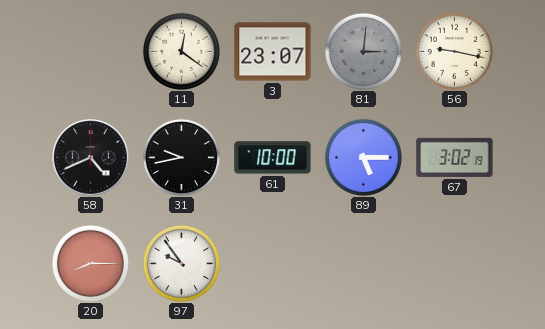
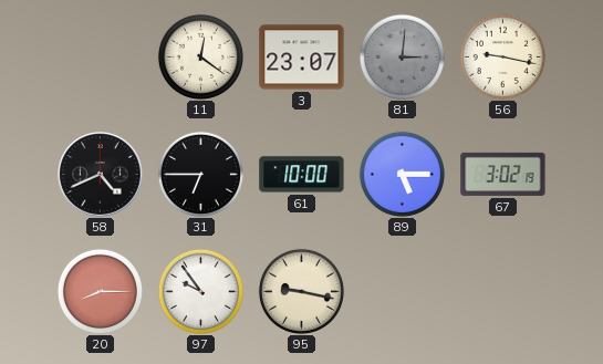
31: 9:43 -> 6:45
95: none -> 9:17
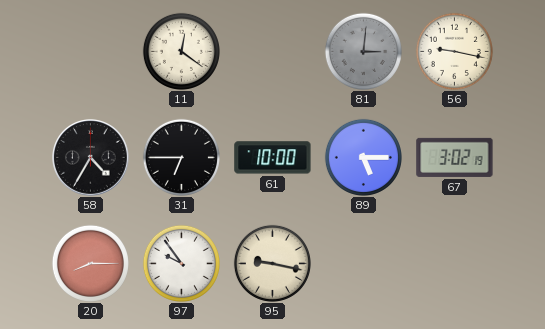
3: 23:07 -> none
58: 4:41 -> 4:35
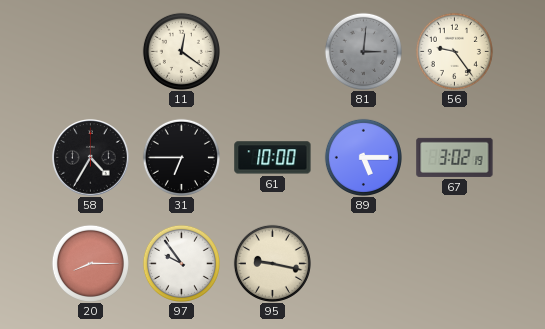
56: 9:17 -> 9:24
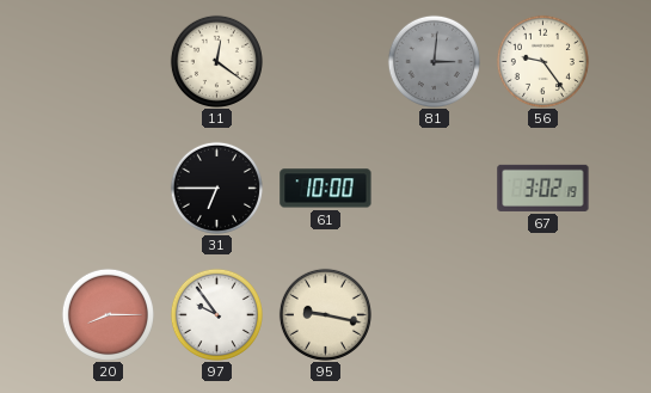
58: 4:35 -> none
89: 5:15 -> none
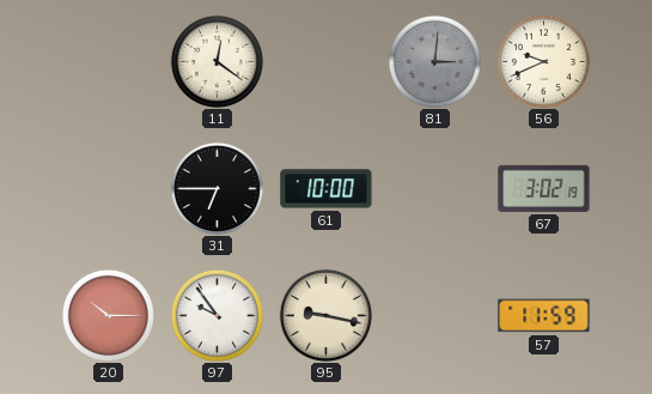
56: 9:24 -> 9:41
20: 8:15 -> 10:15
57: none -> 11:59
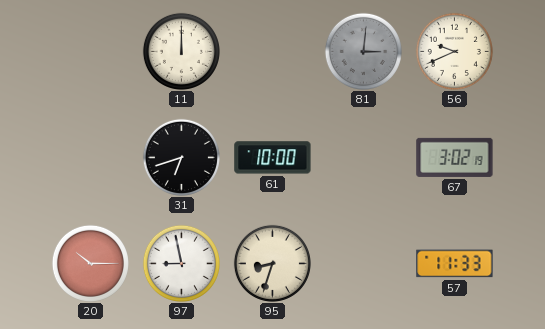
11: 12:21 -> 12:00
31: 6:45 -> 6:42
97: 9:54 -> 8:58
95: 9:17 -> 8:33
57: 11:59 -> 11:33
